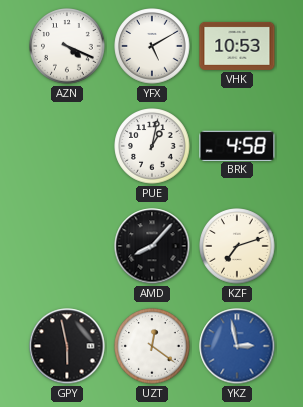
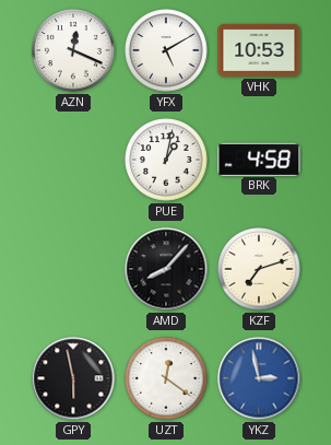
AZN: 4:19 -> 12:19
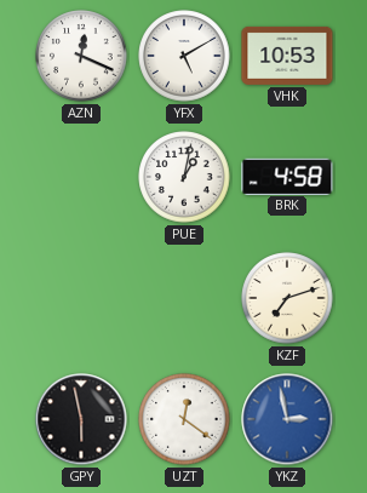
AMD: 8:07 -> none
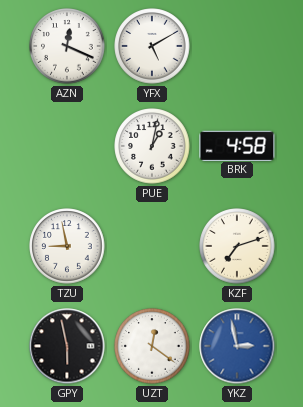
VHK: 10:53 -> none
TZU: none -> 8:58
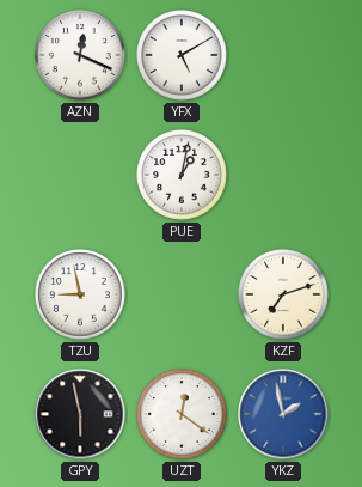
BRK: 4:58 -> none
YKZ: 2:58 -> 1:58
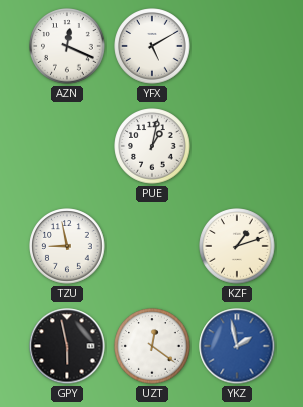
KZF: 7:12 -> 1:12
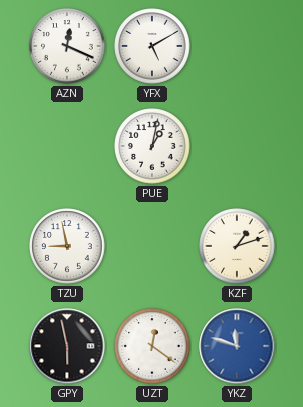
YKZ: 1:58 -> 11:48
